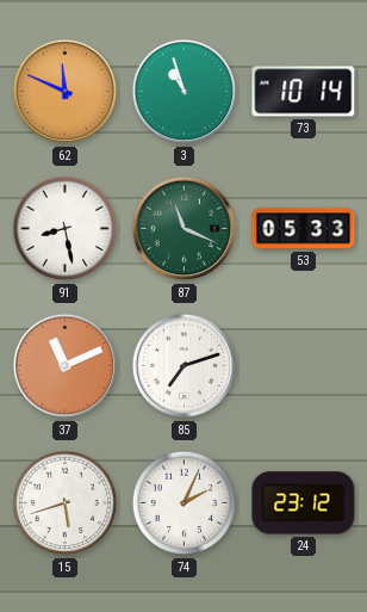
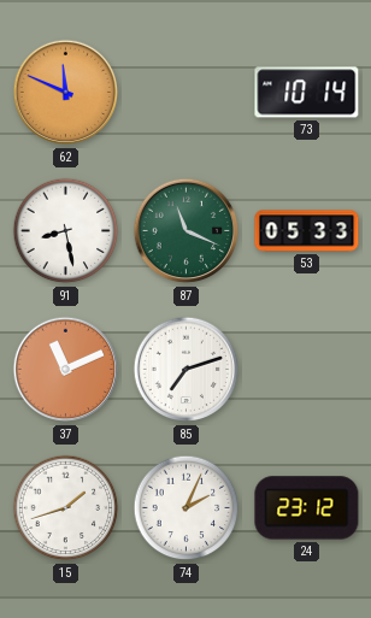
3: 10:57 -> none
15: 5:42 -> 1:42
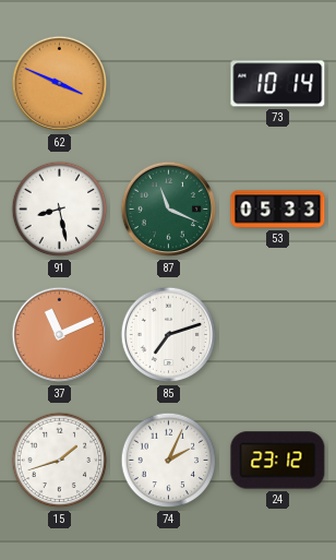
62: 11:49 -> 3:49
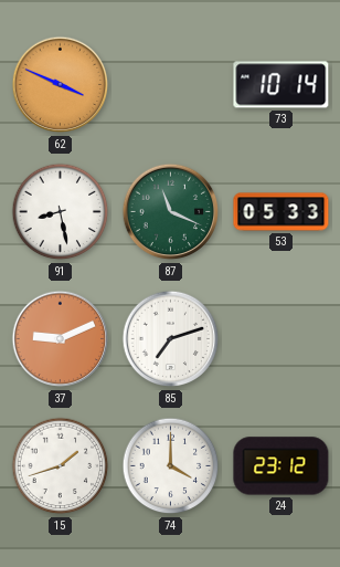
37: 11:11 -> 9:11
74: 2:04 -> 4:00
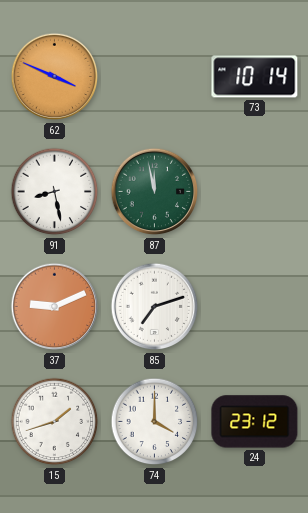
87: 11:19 -> 11:58
53: 05:33 -> none
